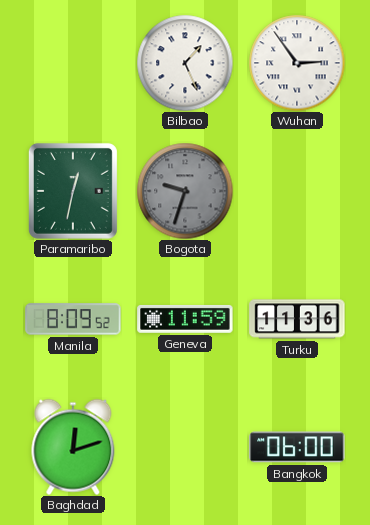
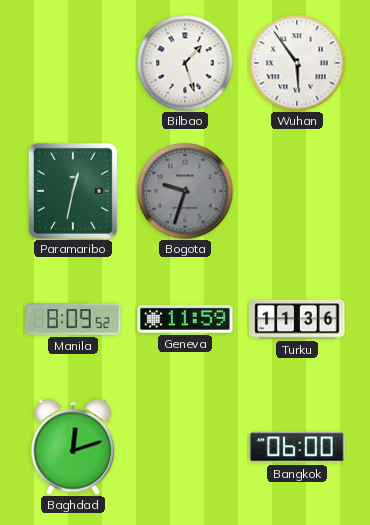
Bilbao: 1:26 -> 1:27
Wuhan: 2:54 -> 5:54
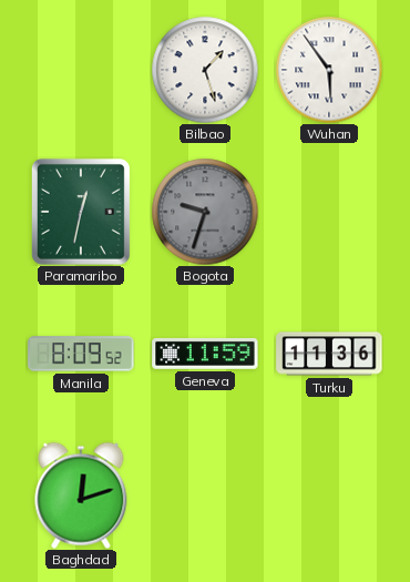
Bangkok: 06:00 -> none
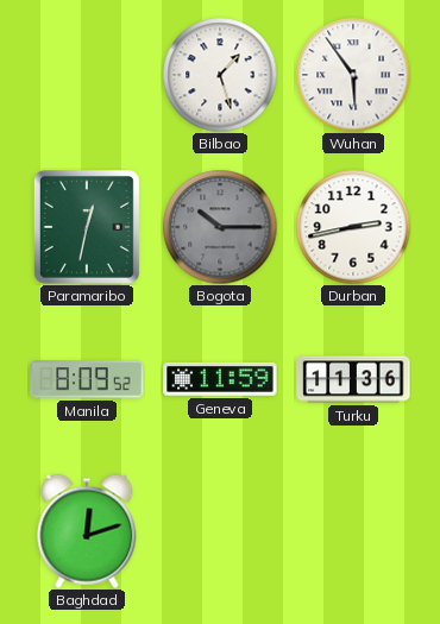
Bogota: 9:33 -> 10:15
Durban: none -> 2:43
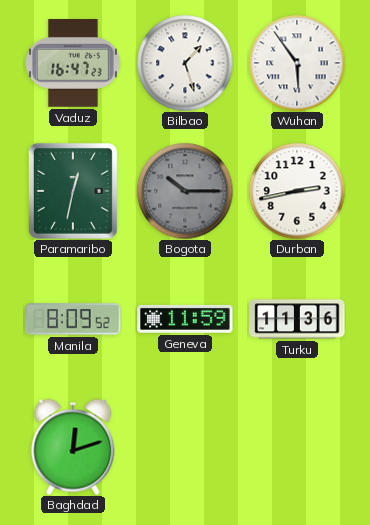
Vaduz: none -> 16:47
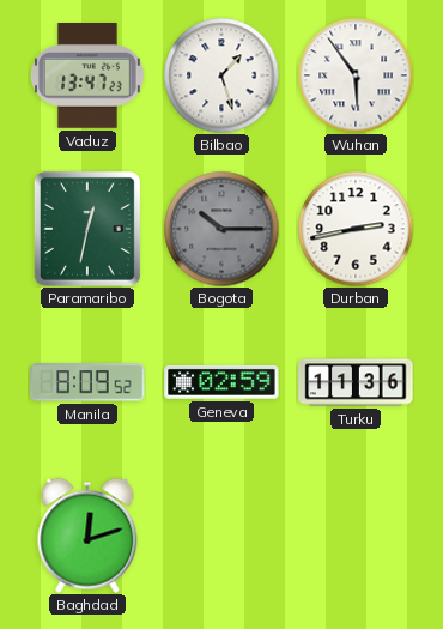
Vaduz: 16:47 -> 13:47
Geneva: 11:59 -> 02:59
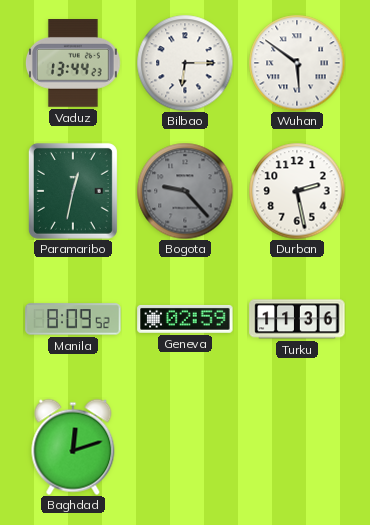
Vaduz: 13:47 -> 13:44
Bilbao: 1:27 -> 6:15
Wuhan: 5:54 -> 5:51
Bogota: 10:15 -> 9:23
Durban: 2:43 -> 2:28
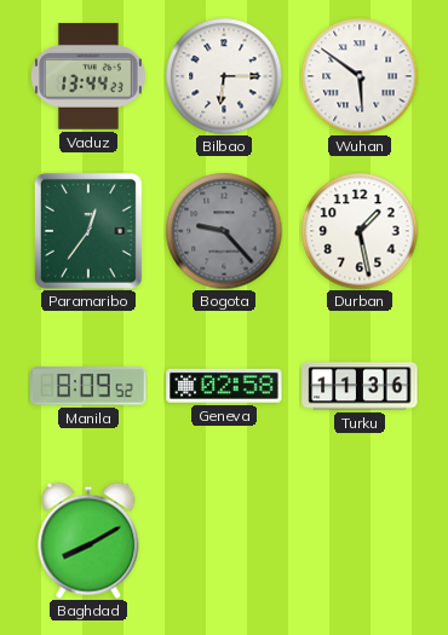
Paramaribo: 12:32 -> 12:36
Durban: 2:28 -> 1:28
Geneva: 02:59 -> 02:58
Baghdad: 12:12 -> 8:10
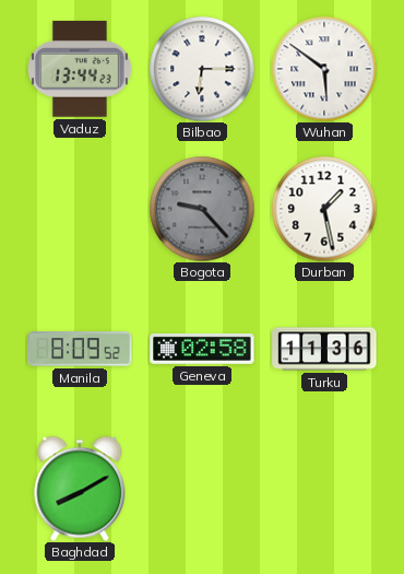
Paramaribo: 12:36 -> none
